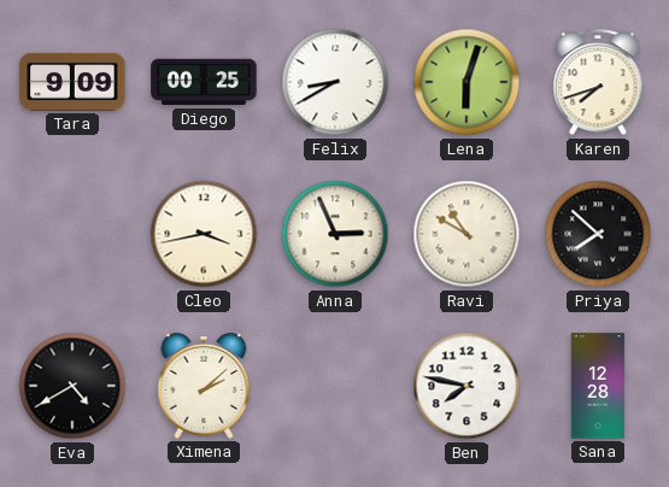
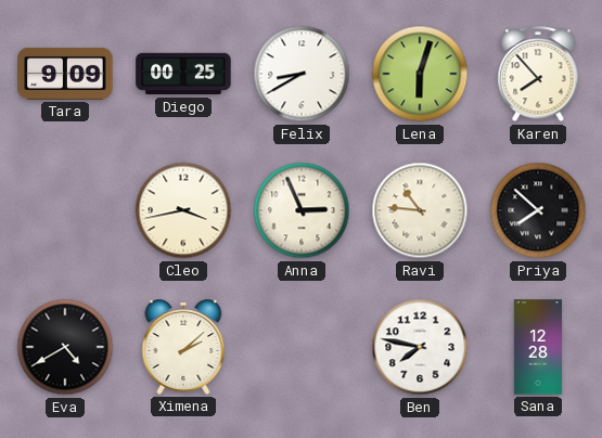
Karen: 7:42 -> 7:53
Ravi: 10:50 -> 10:46
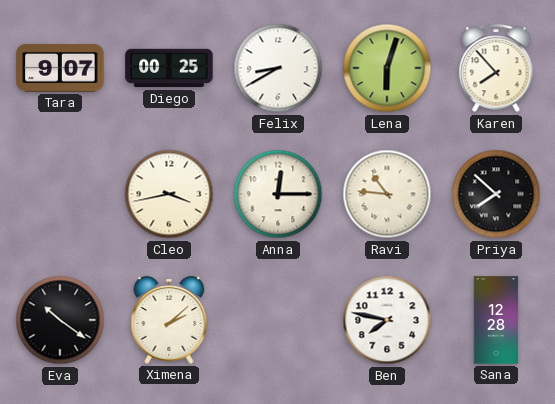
Tara: 9:09 -> 9:07
Anna: 2:56 -> 12:15
Eva: 4:40 -> 10:21
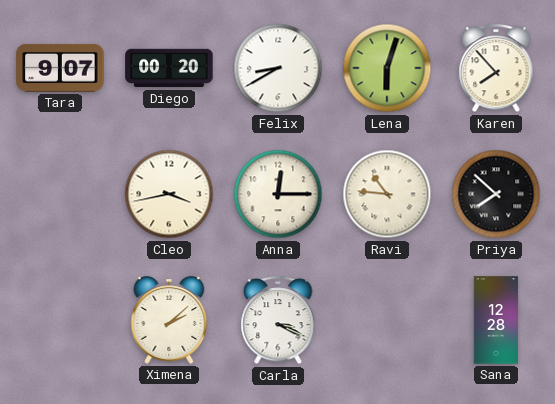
Diego: 00:25 -> 00:20
Eva: 10:21 -> none
Carla: none -> 3:19
Ben: 7:47 -> none
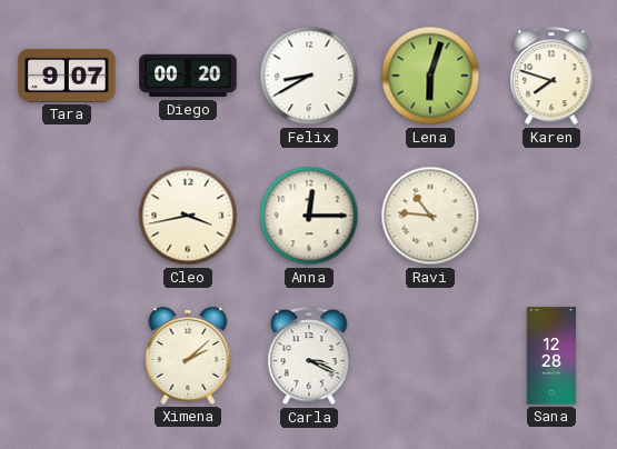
Karen: 7:53 -> 7:48
Priya: 7:52 -> none
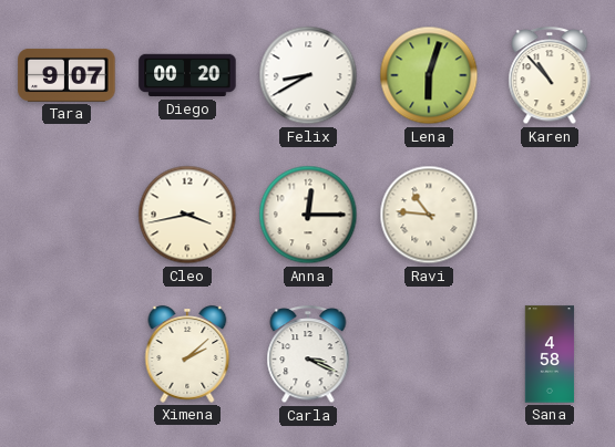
Karen: 7:48 -> 10:53
Sana: 12:28 -> 4:58
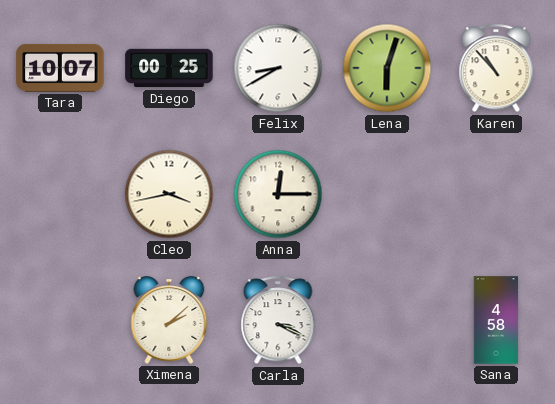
Tara: 9:07 -> 10:07
Diego: 00:20 -> 00:25
Ravi: 10:46 -> none
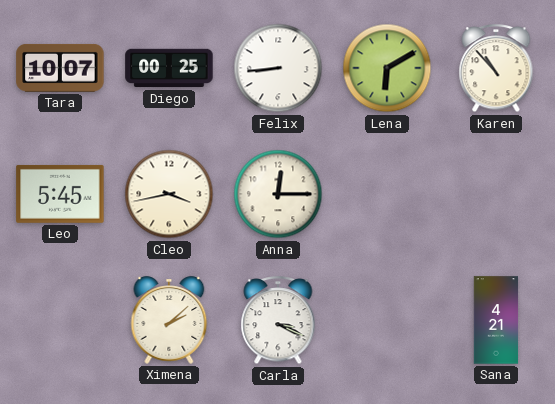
Felix: 8:40 -> 8:44
Lena: 6:03 -> 6:10
Leo: none -> 5:45
Sana: 4:58 -> 4:21
